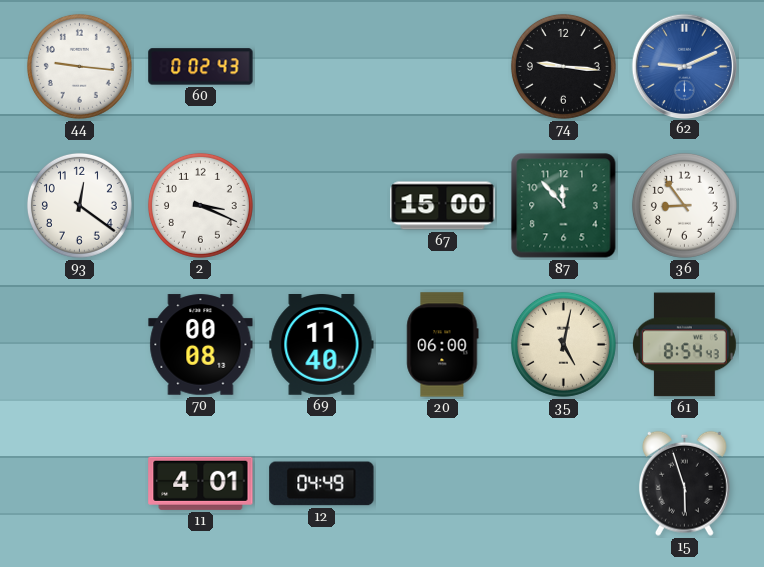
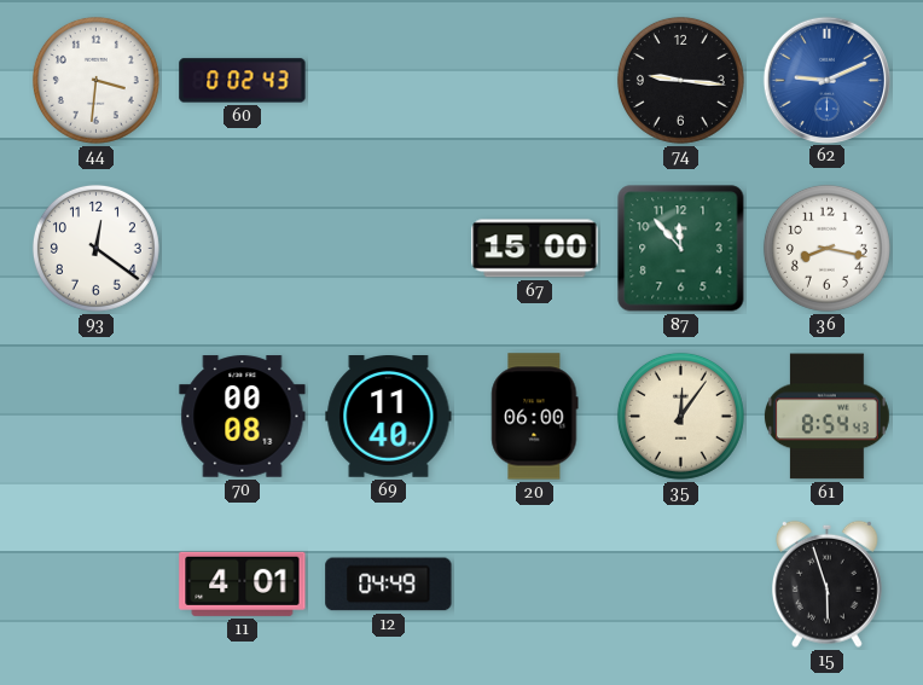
44: 9:16 -> 3:31
2: 3:19 -> none
36: 8:54 -> 8:17
35: 5:02 -> 12:06
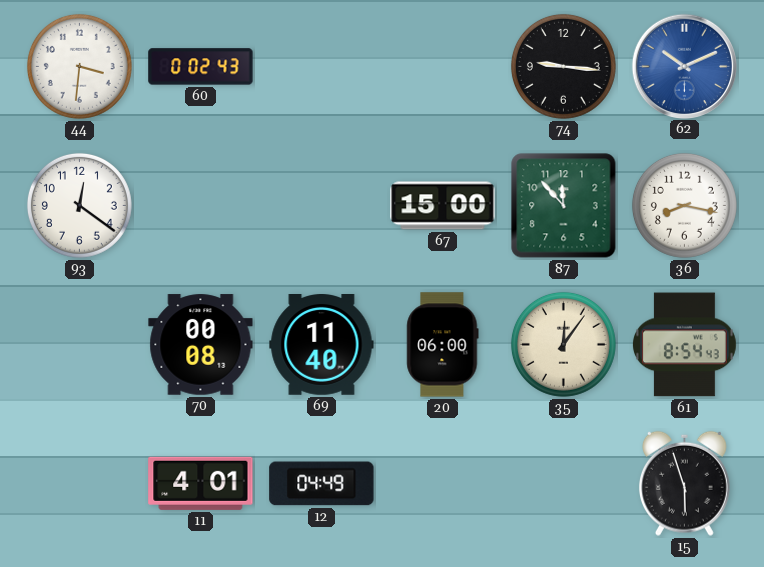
62: 9:11 -> 10:11
